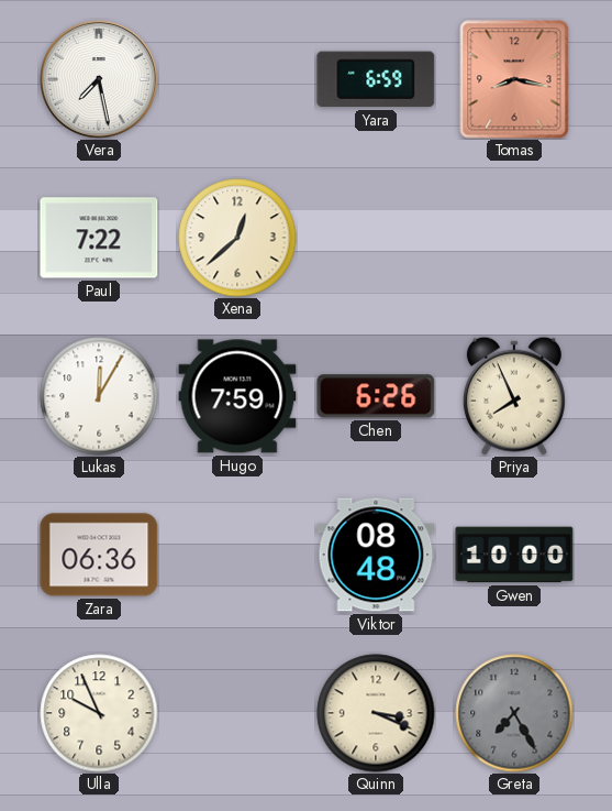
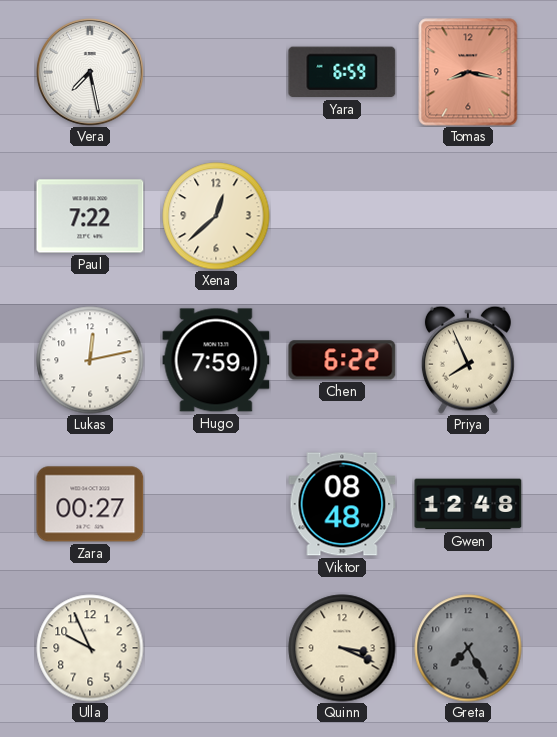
Lukas: 12:05 -> 12:13
Chen: 6:26 -> 6:22
Zara: 06:36 -> 00:27
Gwen: 10:00 -> 12:48
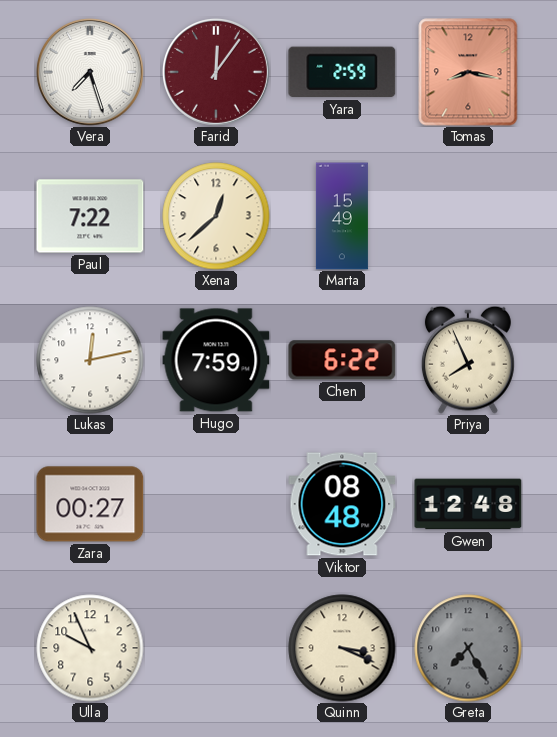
Vera: 7:28 -> 7:27
Farid: none -> 12:06
Yara: 6:59 -> 2:59
Marta: none -> 15:49
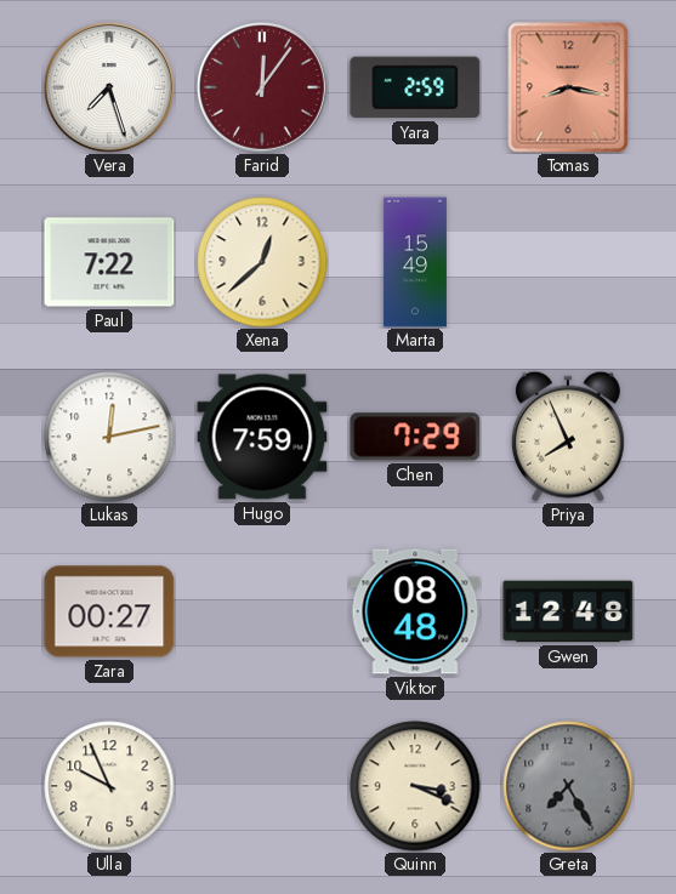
Chen: 6:22 -> 7:29
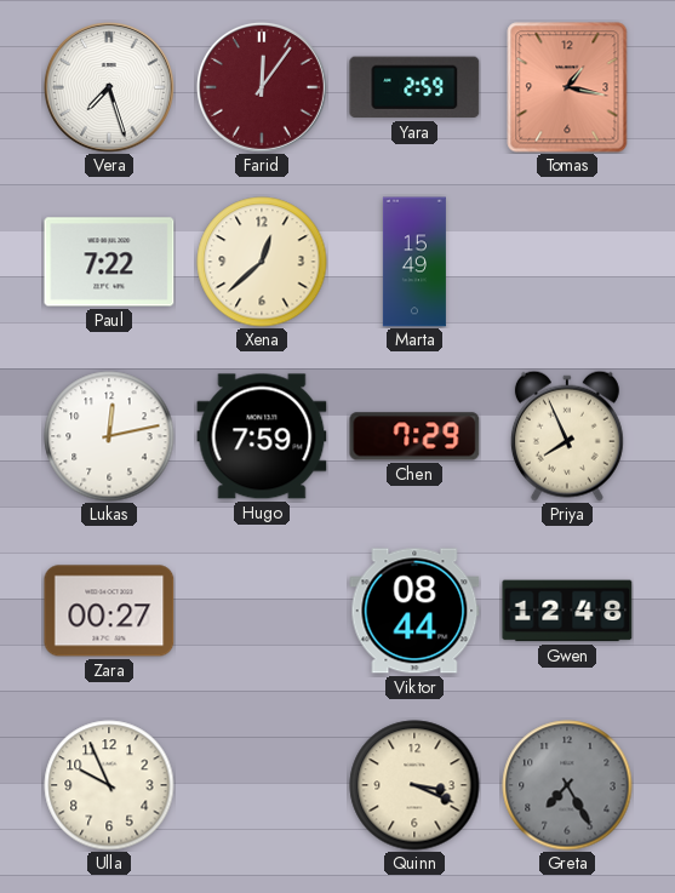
Tomas: 8:17 -> 1:17
Viktor: 08:48 -> 08:44
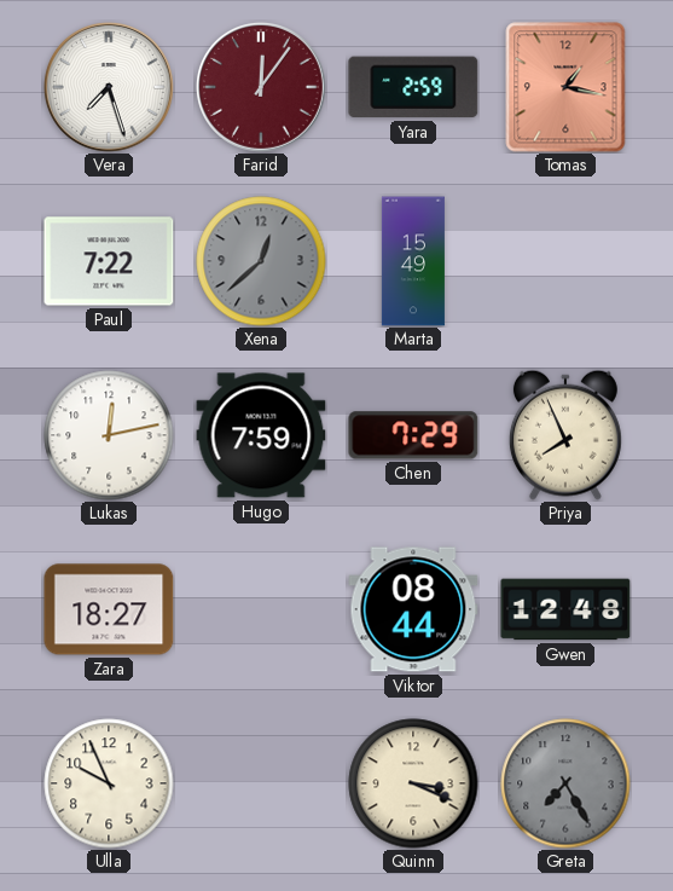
Xena dial: cream -> grey
Zara: 00:27 -> 18:27
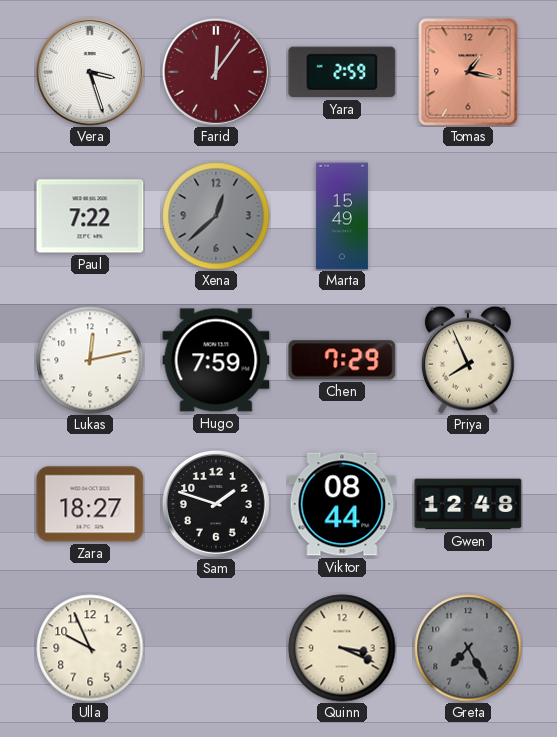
Vera: 7:27 -> 3:27
Sam: none -> 1:48
